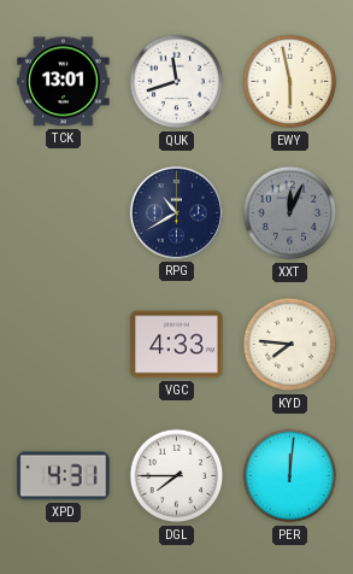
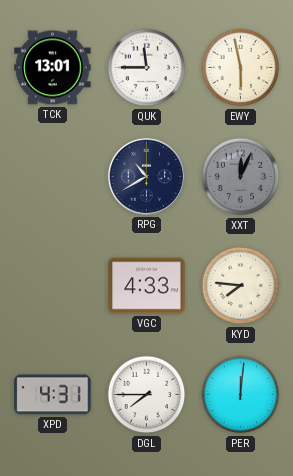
QUK: 11:42 -> 11:45
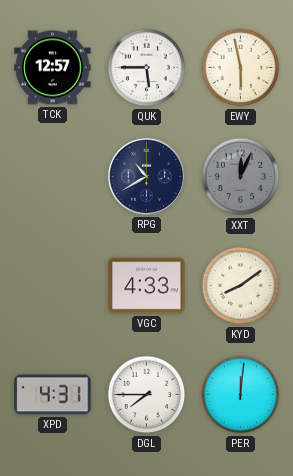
TCK: 13:01 -> 12:57
QUK: 11:45 -> 5:45
KYD: 7:46 -> 8:09
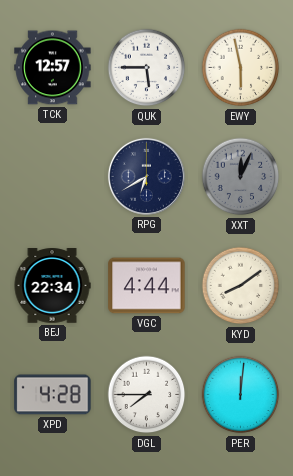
RPG: 10:40 -> 6:40
BEJ: none -> 22:34
VGC: 4:33 -> 4:44
XPD: 4:31 -> 4:28
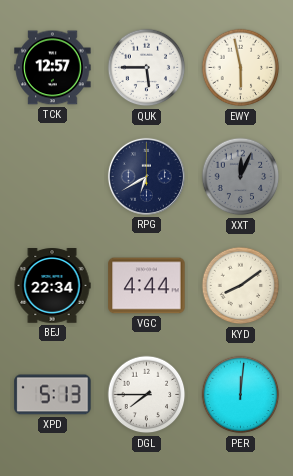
XPD: 4:28 -> 5:13
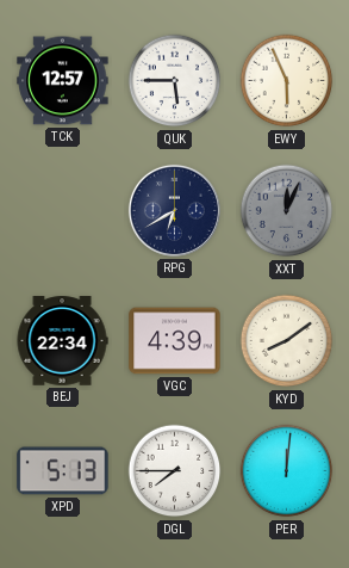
EWY: 5:58 -> 5:56
VGC: 4:44 -> 4:39
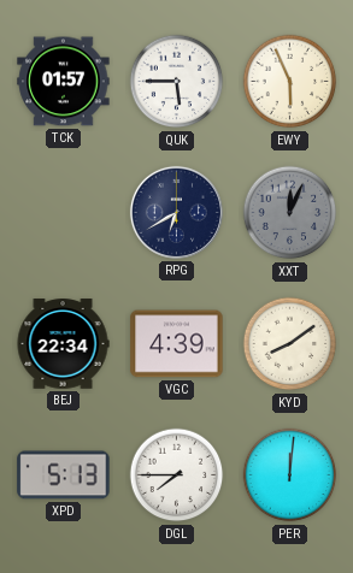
TCK: 12:57 -> 01:57
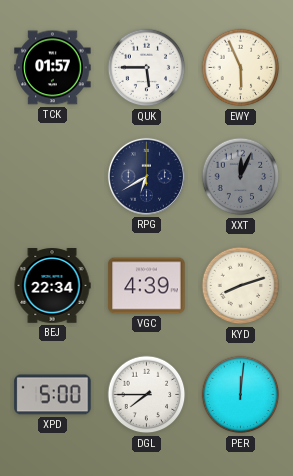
KYD: 8:09 -> 8:12
XPD: 5:13 -> 5:00
